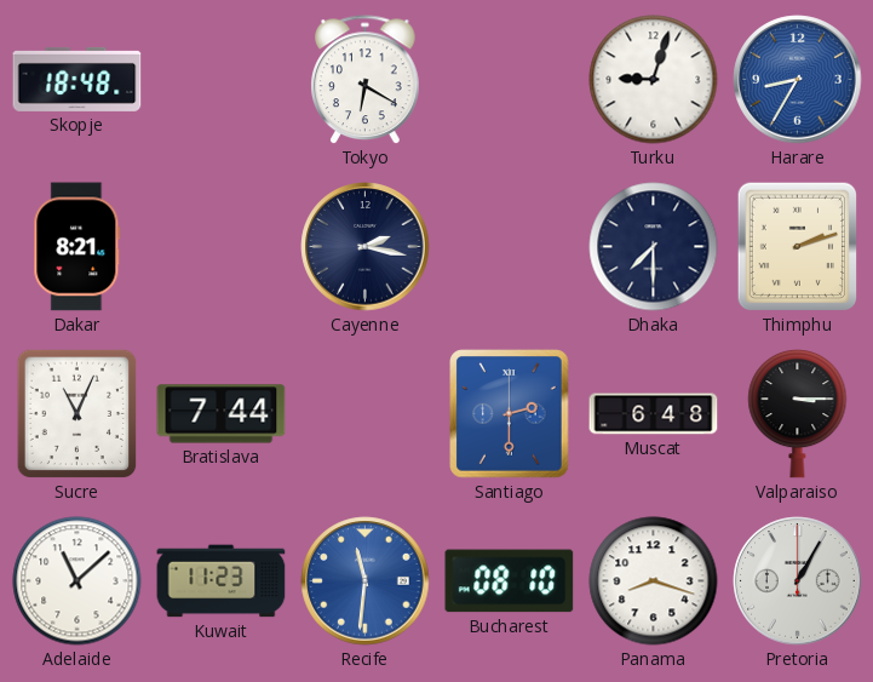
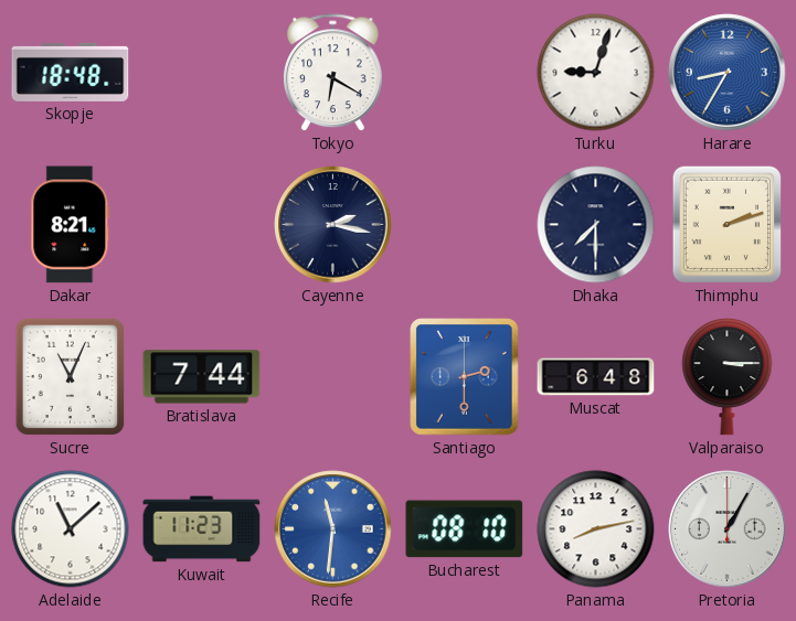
Panama: 8:18 -> 8:13
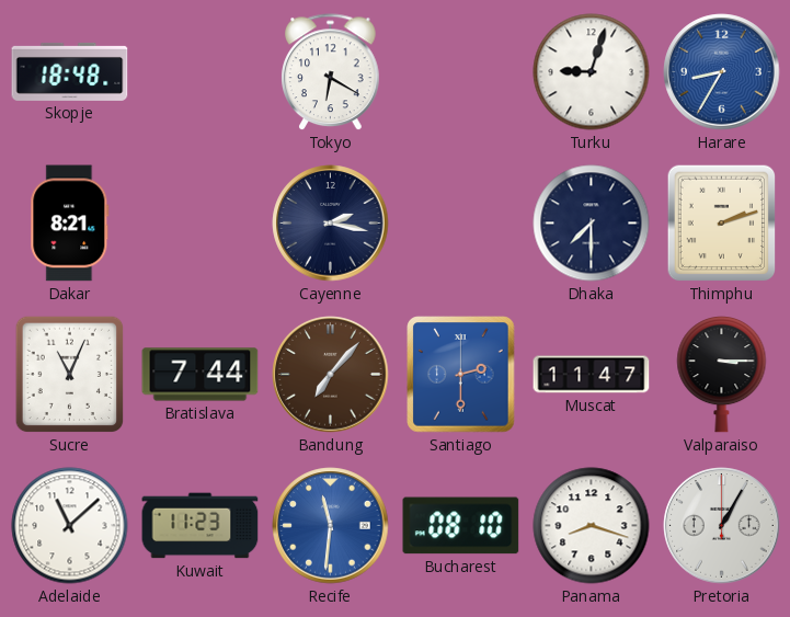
Bandung: none -> 7:07
Muscat: 6:48 -> 11:47
Panama: 8:13 -> 8:18
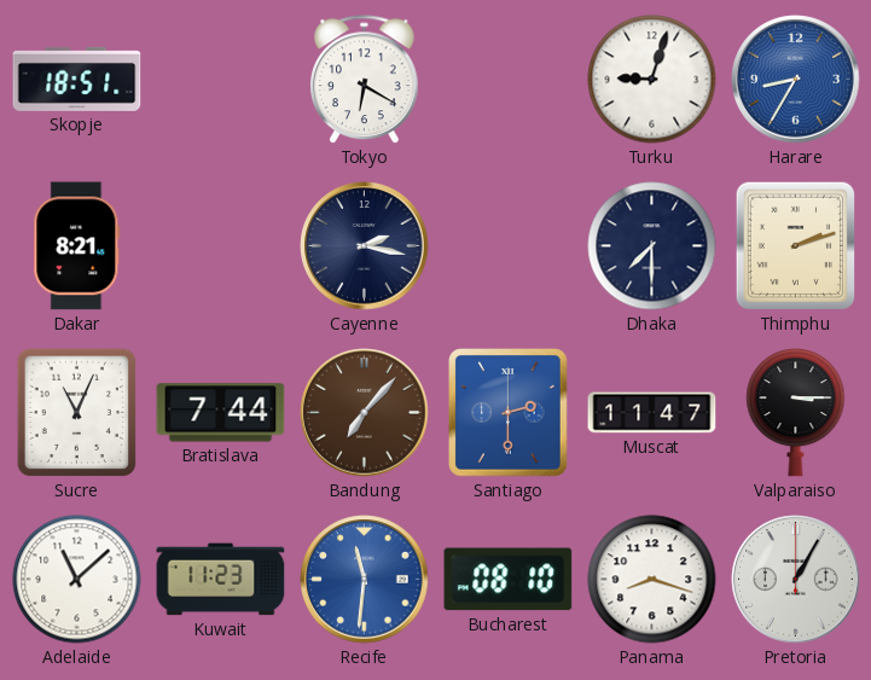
Skopje: 18:48 -> 18:51
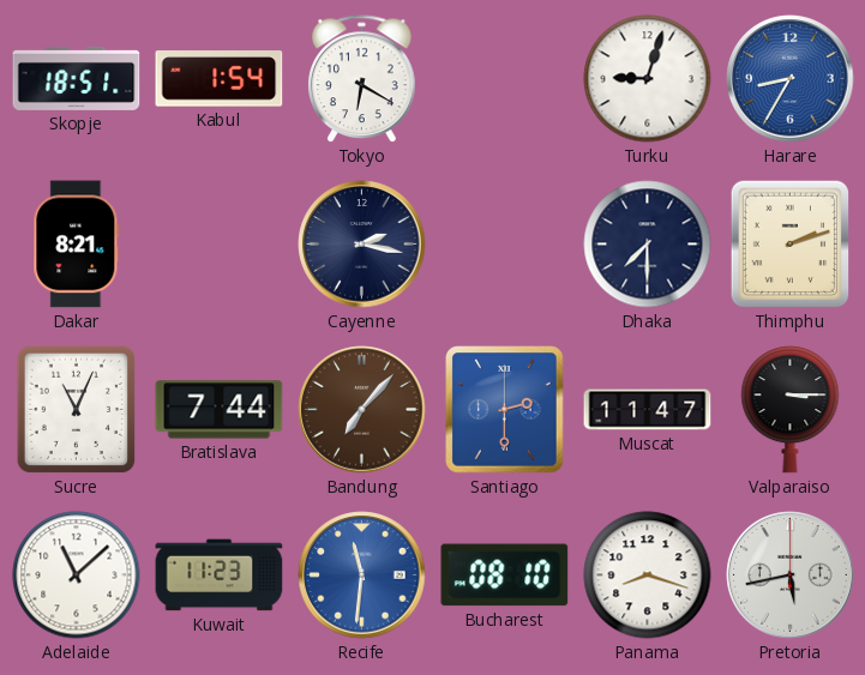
Kabul: none -> 1:54
Pretoria: 1:05 -> 5:43
